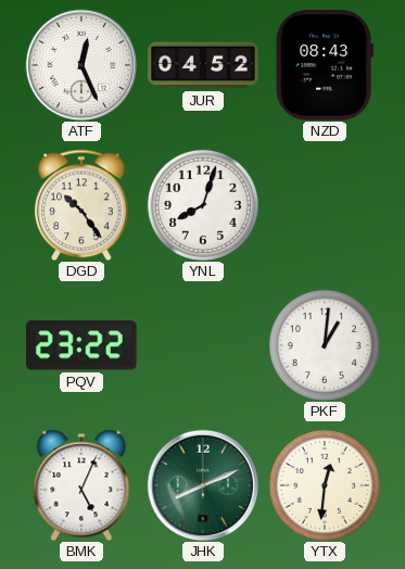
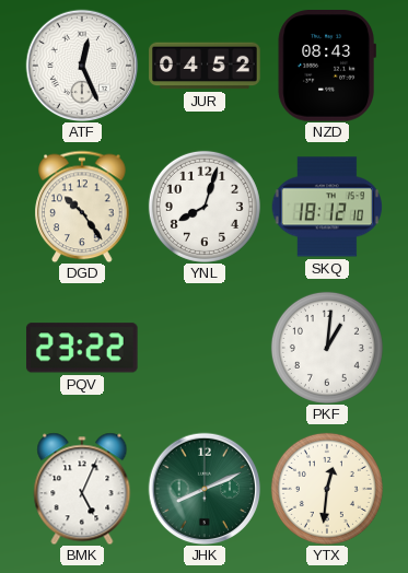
SKQ: none -> 18:12
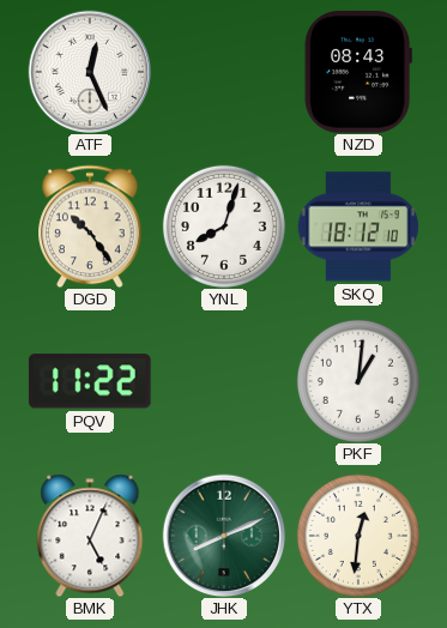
JUR: 04:52 -> none
PQV: 23:22 -> 11:22
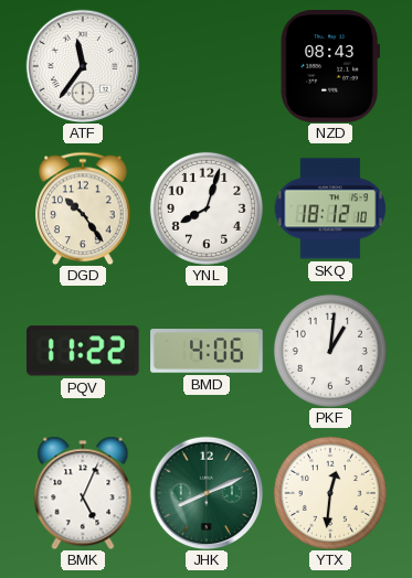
ATF: 12:26 -> 11:36
BMD: none -> 4:06
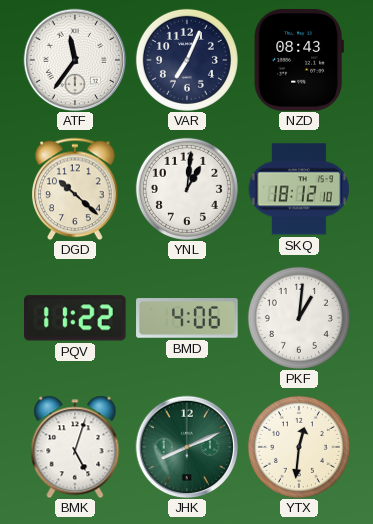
VAR: none -> 7:04
DGD: 10:24 -> 10:22
YNL: 8:03 -> 1:01
BMK: 5:04 -> 5:03
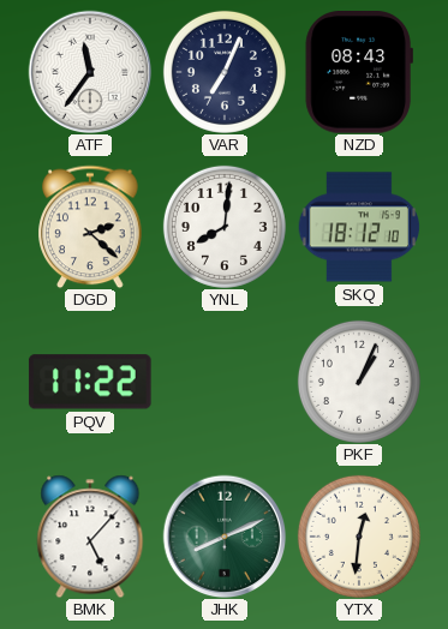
DGD: 10:22 -> 2:22
YNL: 1:01 -> 8:01
BMD: 4:06 -> none
PKF: 1:01 -> 1:04
BMK: 5:03 -> 5:07
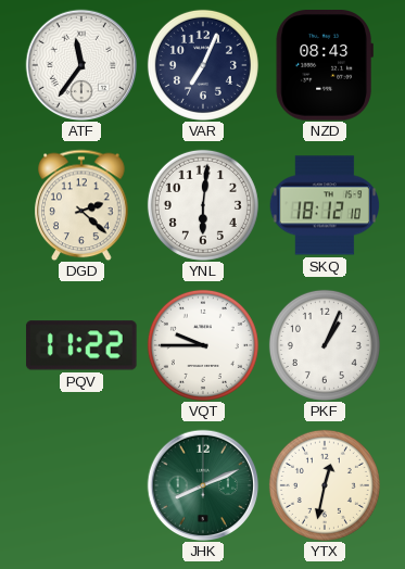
YNL: 8:01 -> 6:01
VQT: none -> 9:45
BMK: 5:07 -> none
YTX: 12:31 -> 12:32
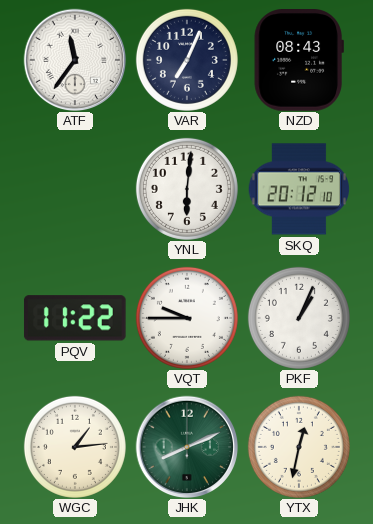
DGD: 2:22 -> none
SKQ: 18:12 -> 20:12
WGC: none -> 1:14
